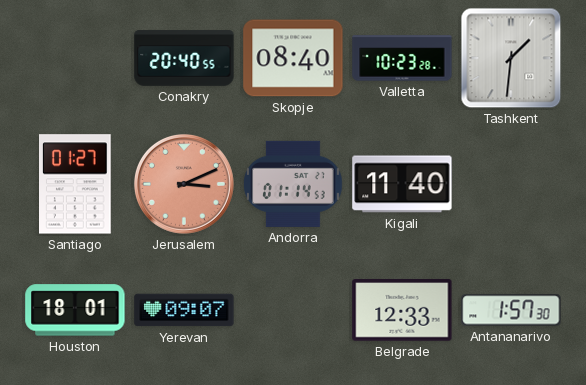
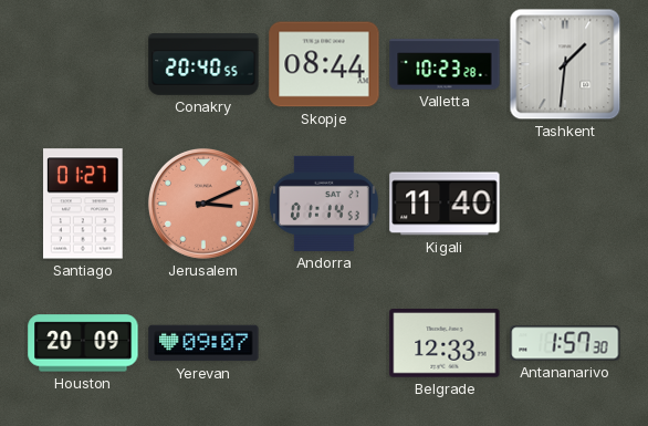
Skopje: 08:40 -> 08:44
Houston: 18:01 -> 20:09
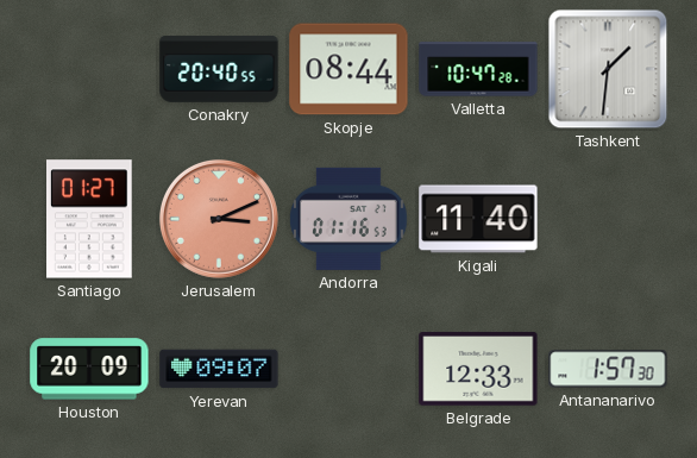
Valletta: 10:23 -> 10:47
Andorra: 01:14 -> 01:16
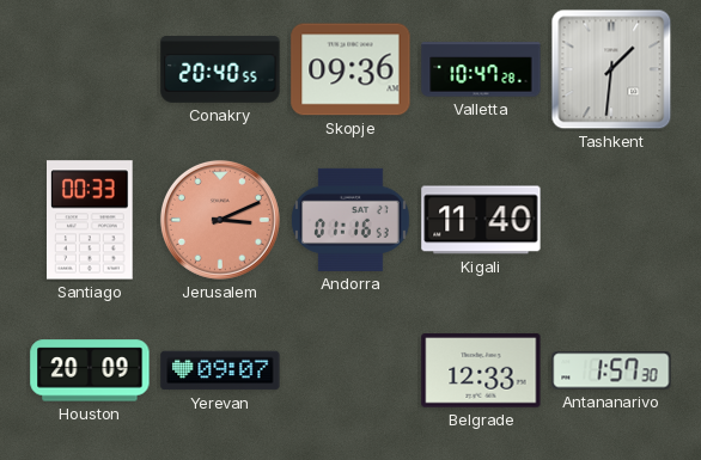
Skopje: 08:44 -> 09:36
Santiago: 01:27 -> 00:33
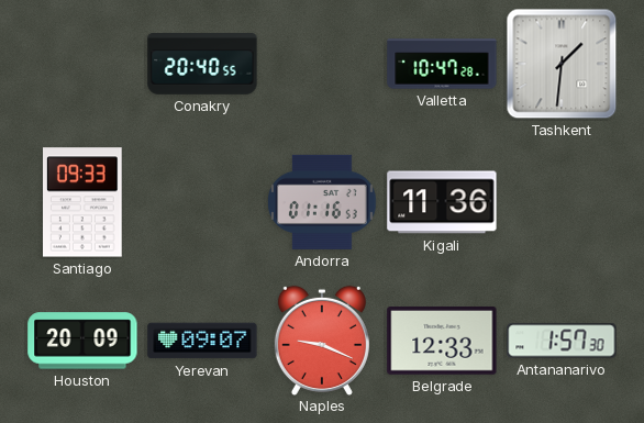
Skopje: 09:36 -> none
Santiago: 00:33 -> 09:33
Jerusalem: 3:11 -> none
Kigali: 11:40 -> 11:36
Naples: none -> 9:19
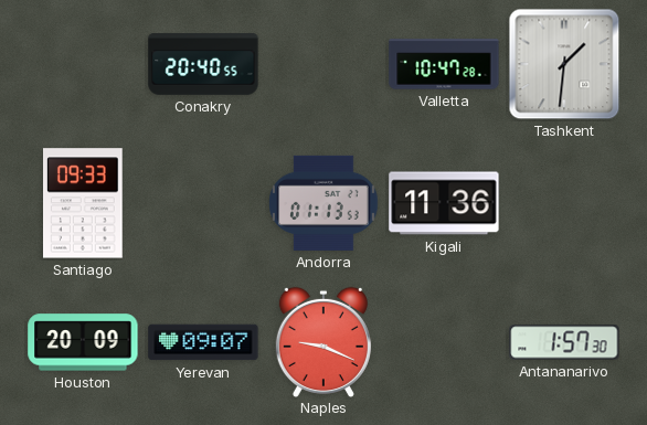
Andorra: 01:16 -> 01:13
Belgrade: 12:33 -> none
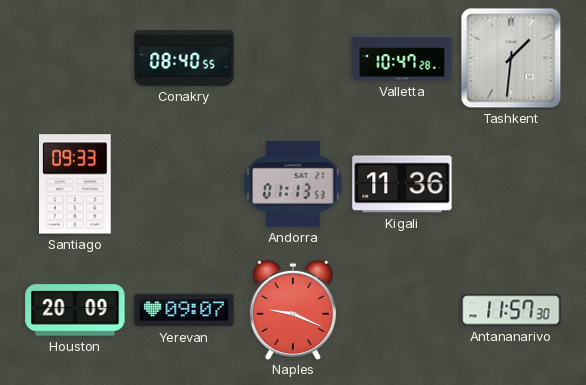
Conakry: 20:40 -> 08:40
Antananarivo: 1:57 -> 11:57
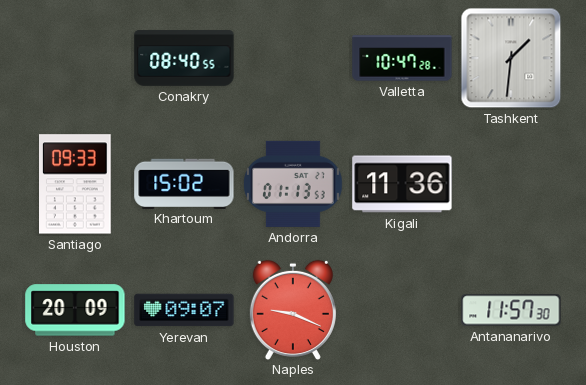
Khartoum: none -> 15:02
